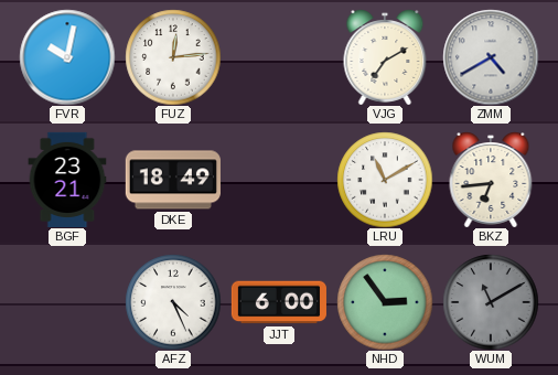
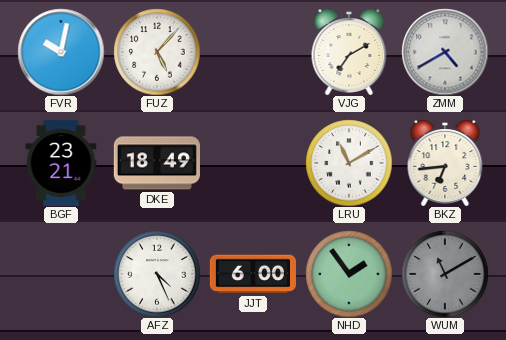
FUZ: 12:14 -> 5:07
NHD: 2:54 -> 1:54
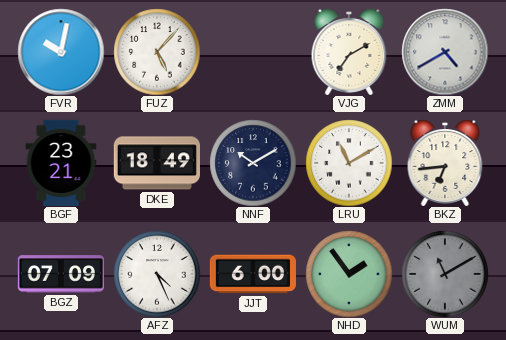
NNF: none -> 10:10
BGZ: none -> 07:09
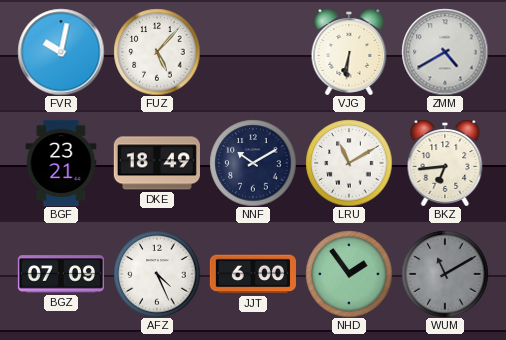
VJG: 7:10 -> 6:31
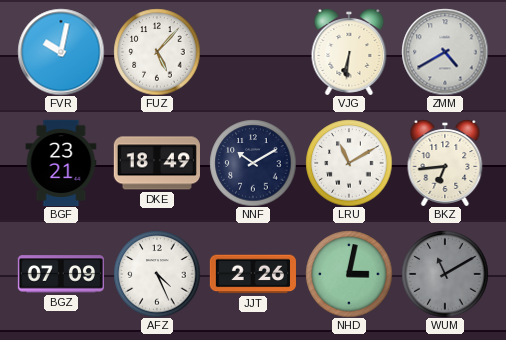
JJT: 6:00 -> 2:26
NHD: 1:54 -> 3:02
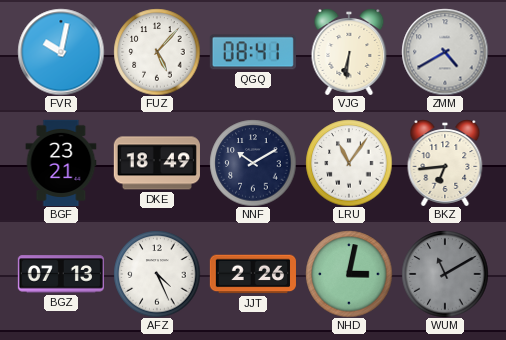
QGQ: none -> 08:41
LRU: 11:10 -> 11:06
BGZ: 07:09 -> 07:13
